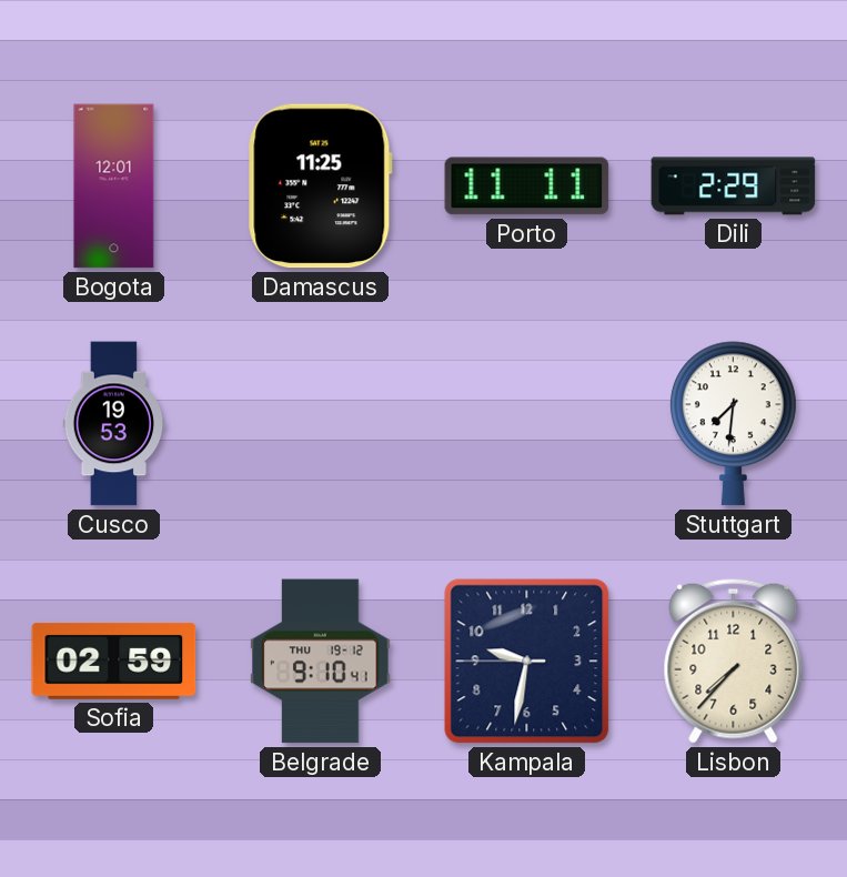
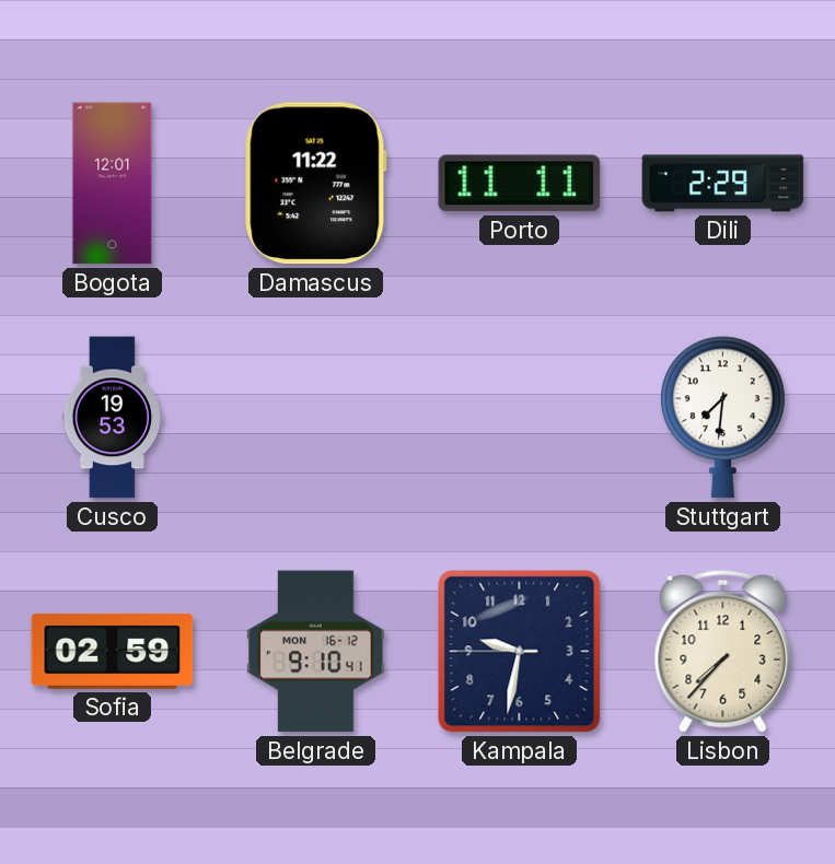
Damascus: 11:25 -> 11:22
Belgrade date: THU 19-12 -> MON 16-12
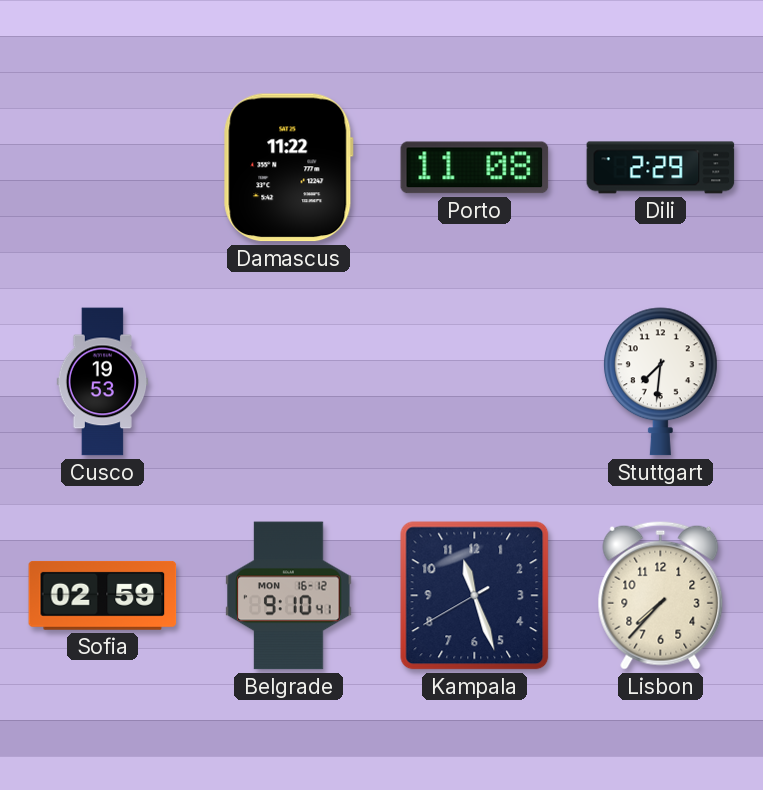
Bogota: 12:01 -> none
Porto: 11:11 -> 11:08
Kampala: 9:31 -> 11:26
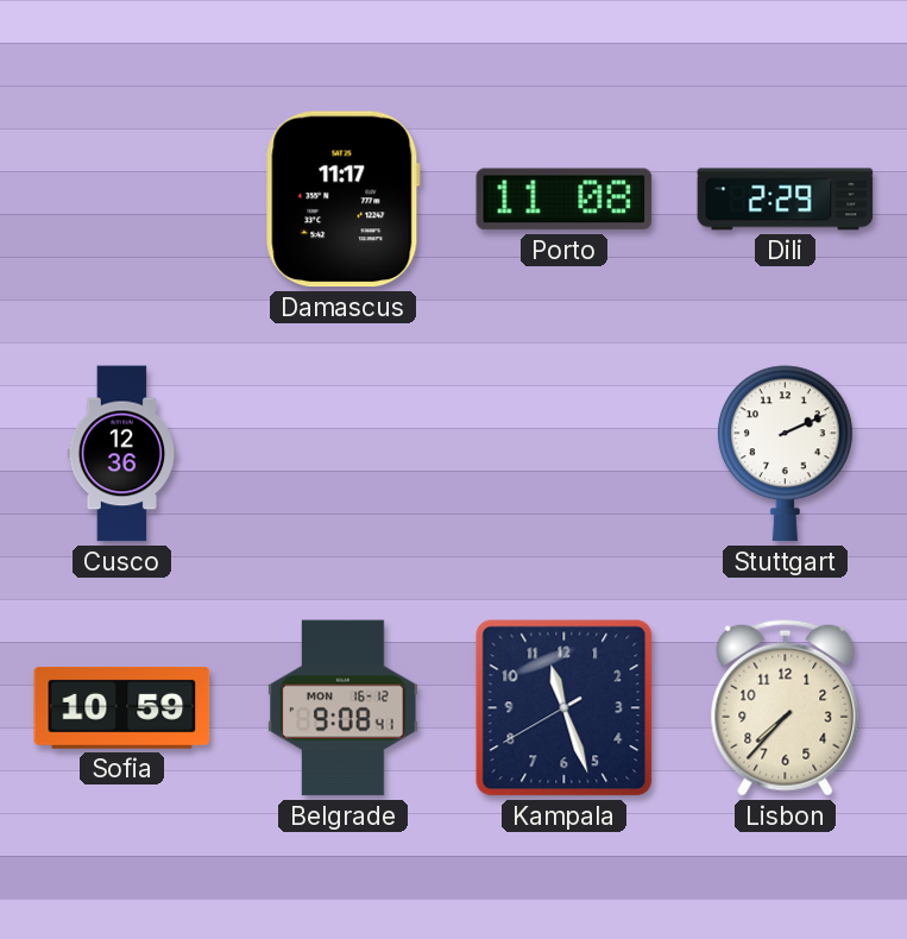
Damascus: 11:22 -> 11:17
Cusco: 19:53 -> 12:36
Stuttgart: 7:31 -> 2:11
Sofia: 02:59 -> 10:59
Belgrade: 9:10 -> 9:08
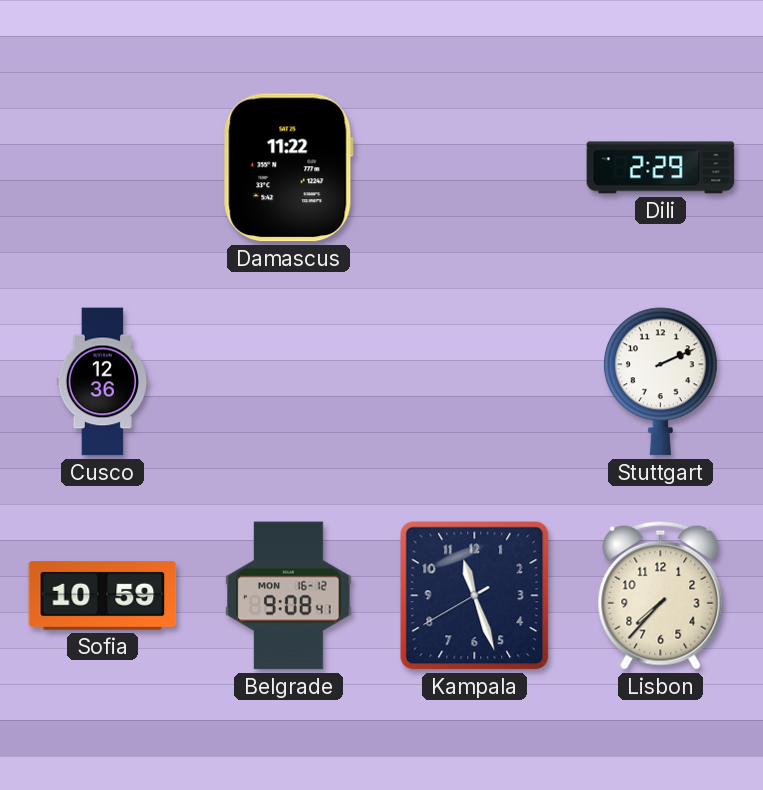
Damascus: 11:17 -> 11:22
Porto: 11:08 -> none
